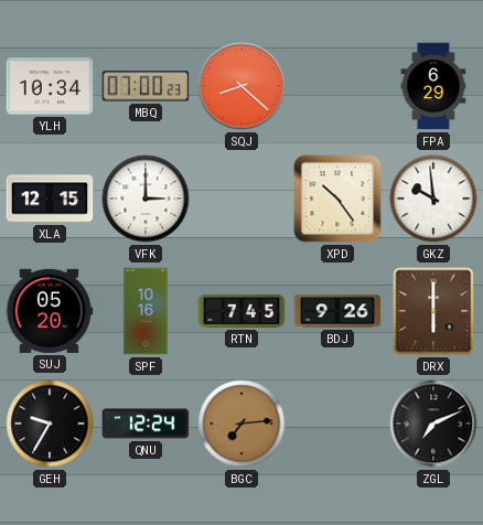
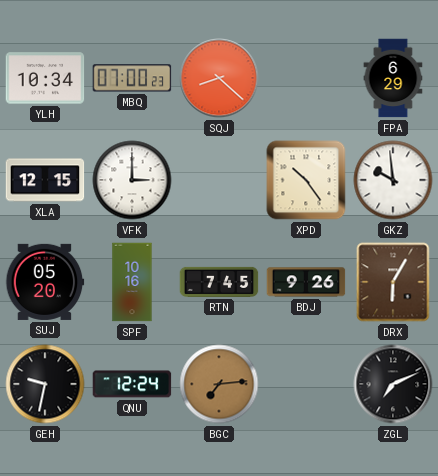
DRX: 6:00 -> 6:05
GEH: 9:35 -> 9:32
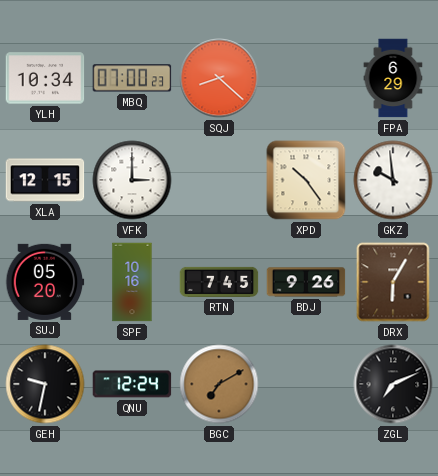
BGC: 7:14 -> 7:10
